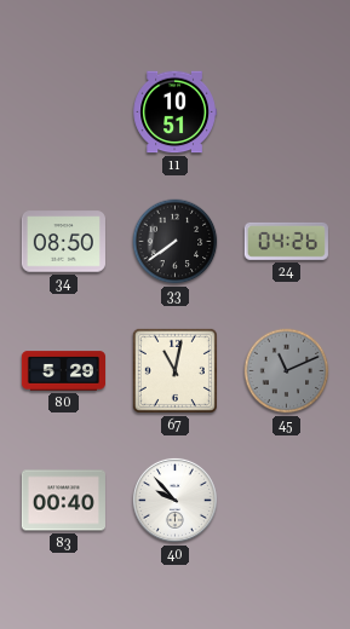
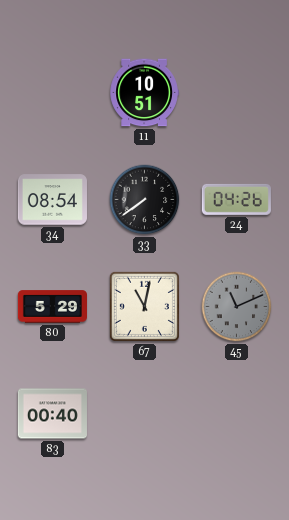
34: 08:50 -> 08:54
40: 9:53 -> none
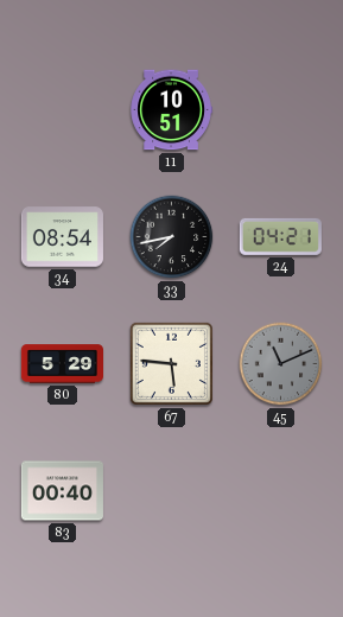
33: 7:39 -> 7:43
24: 04:26 -> 04:21
67: 11:02 -> 5:46
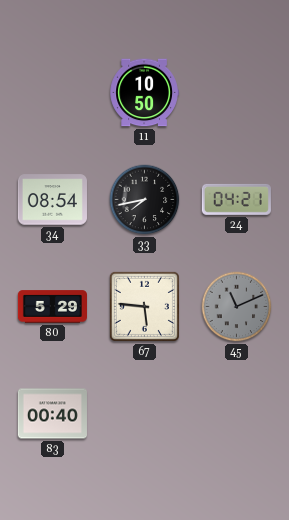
11: 10:51 -> 10:50
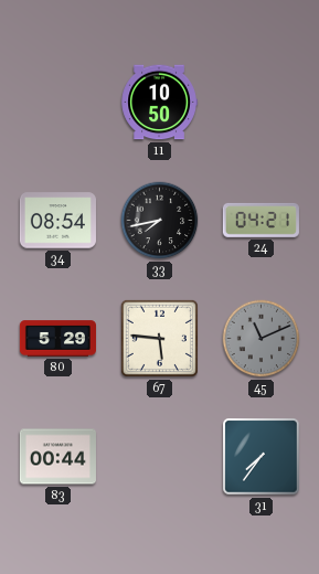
83: 00:40 -> 00:44
31: none -> 7:36
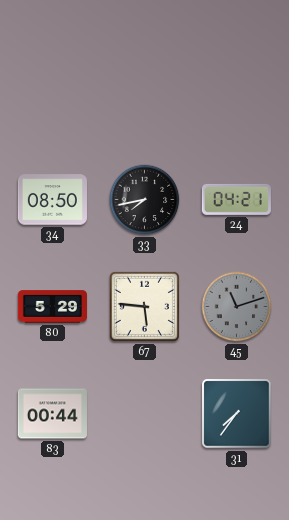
11: 10:50 -> none
34: 08:54 -> 08:50
45: 11:11 -> 11:12
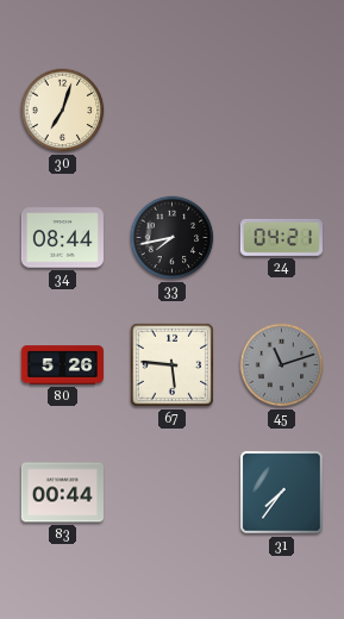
30: none -> 7:03
34: 08:50 -> 08:44
80: 5:29 -> 5:26
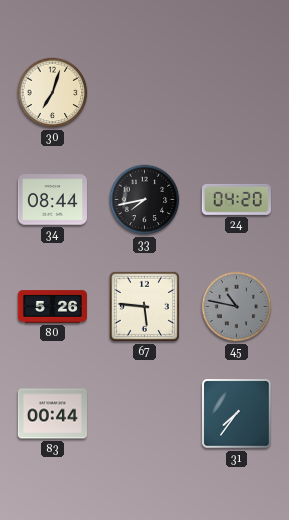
24: 04:21 -> 04:20
45: 11:12 -> 10:47
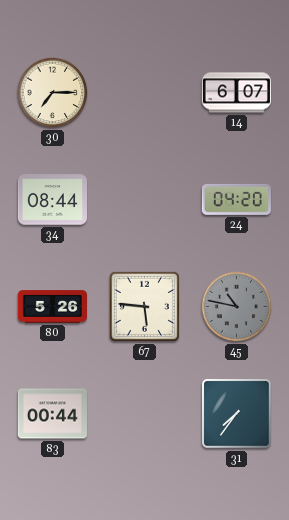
30: 7:03 -> 7:15
14: none -> 6:07
33: 7:43 -> none
